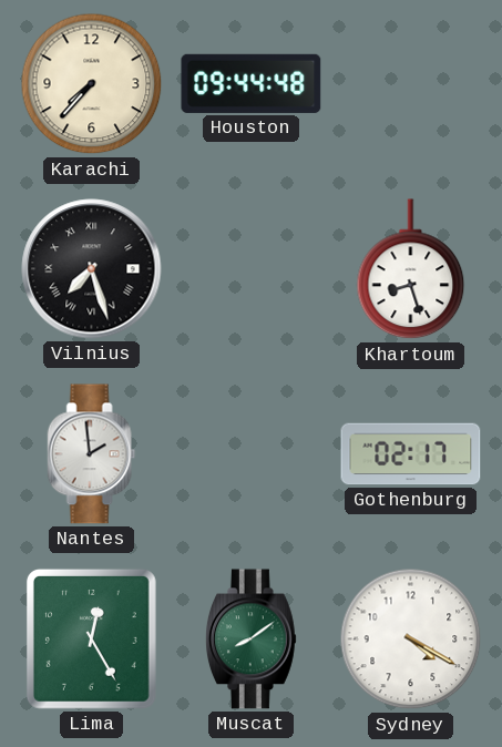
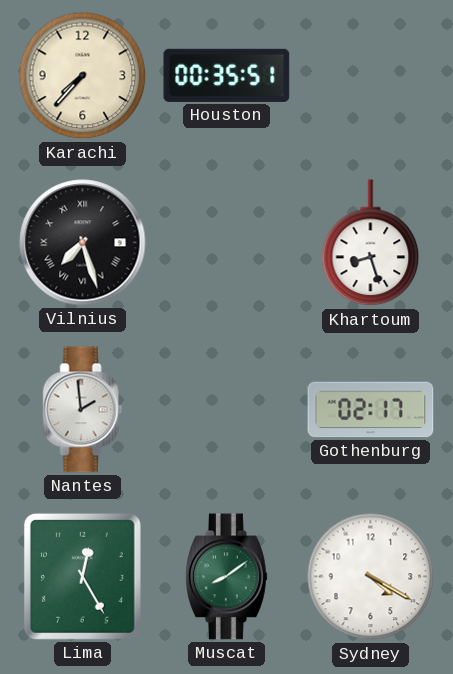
Houston: 09:44 -> 00:35
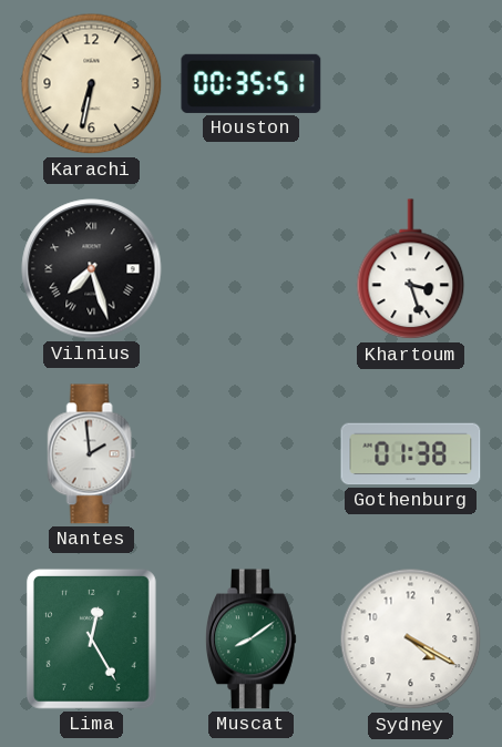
Karachi: 7:37 -> 6:32
Khartoum: 8:27 -> 3:27
Gothenburg: 02:17 -> 01:38
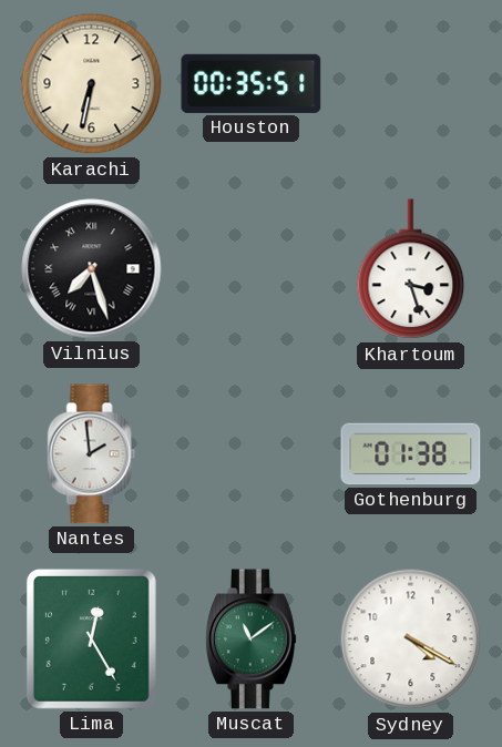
Muscat: 8:09 -> 11:09
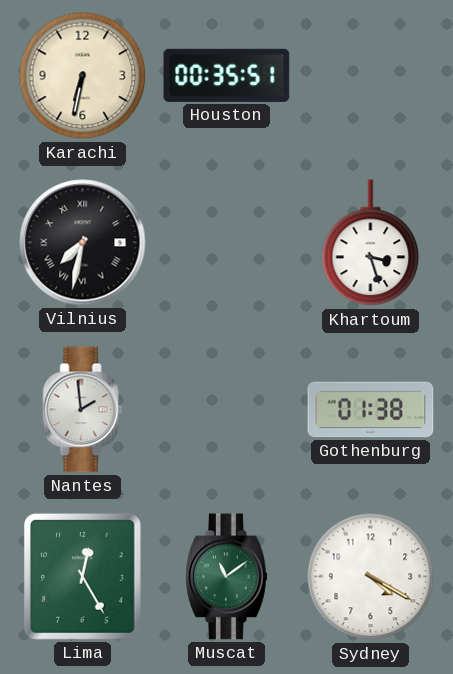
Vilnius: 7:27 -> 7:32
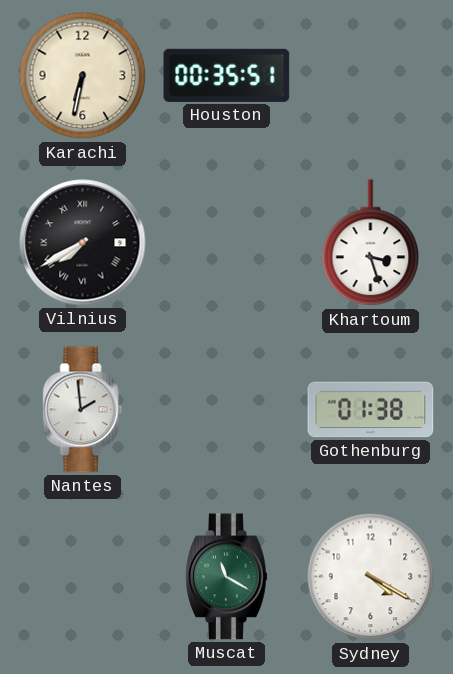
Vilnius: 7:32 -> 7:40
Lima: 12:25 -> none
Muscat: 11:09 -> 11:20
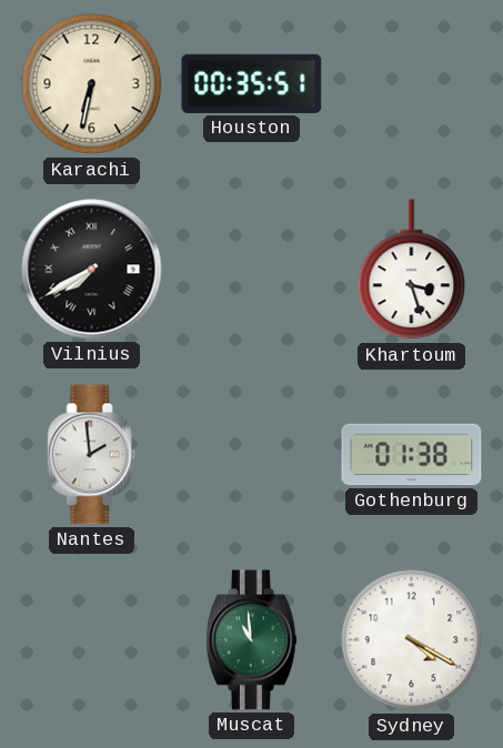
Muscat: 11:20 -> 10:59
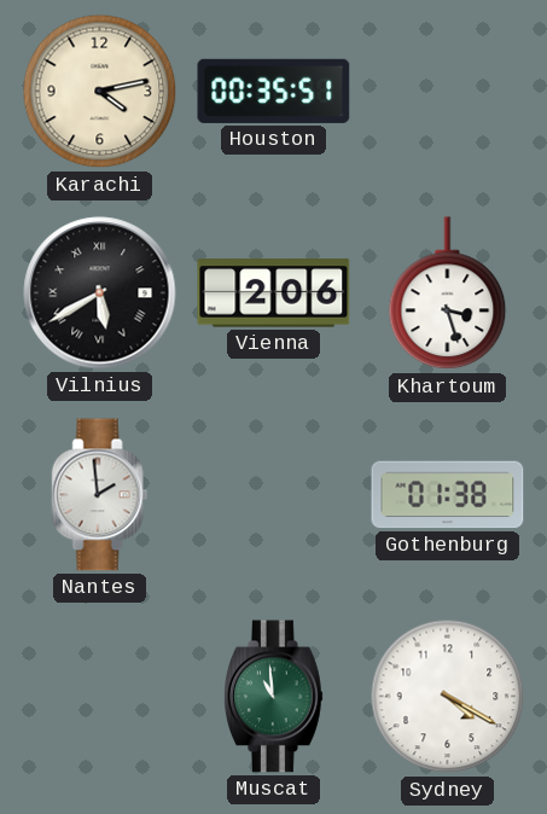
Karachi: 6:32 -> 4:13
Vilnius: 7:40 -> 5:40
Vienna: none -> 2:06
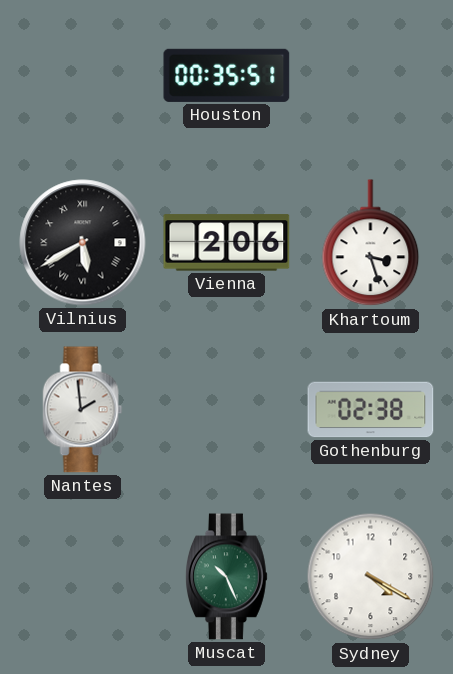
Karachi: 4:13 -> none
Gothenburg: 01:38 -> 02:38
Muscat: 10:59 -> 10:26
